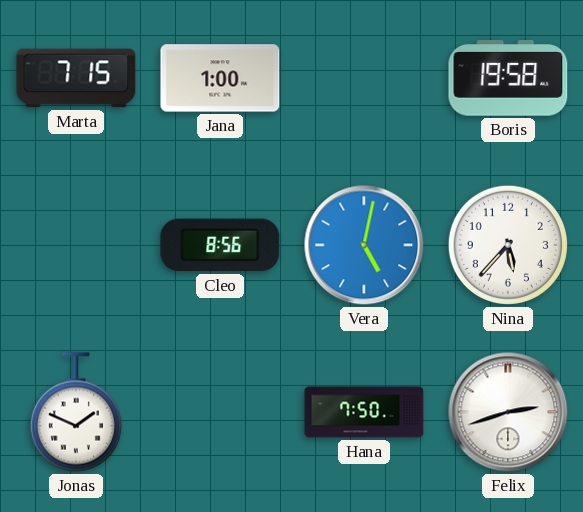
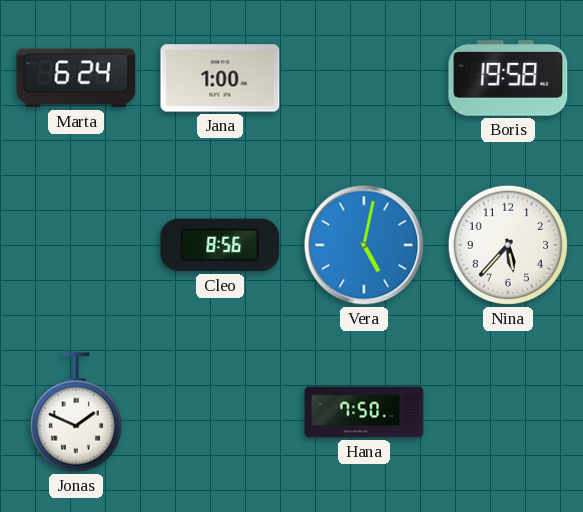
Marta: 7:15 -> 6:24
Felix: 2:42 -> none
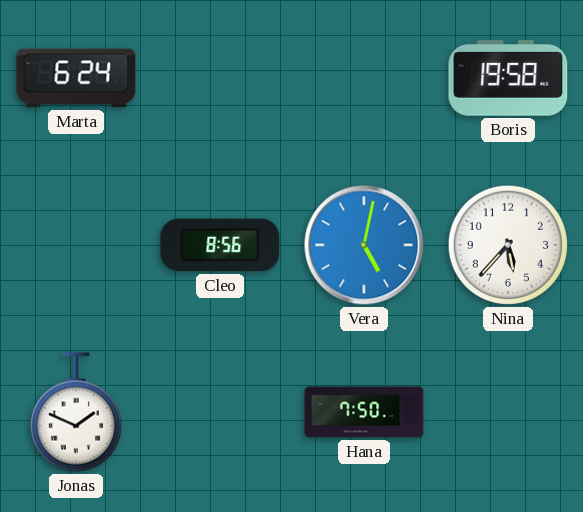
Jana: 1:00 -> none
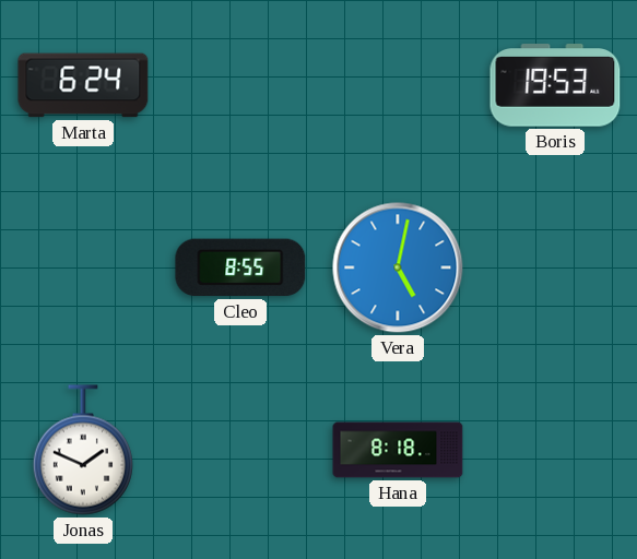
Boris: 19:58 -> 19:53
Cleo: 8:56 -> 8:55
Nina: 5:37 -> none
Hana: 7:50 -> 8:18
